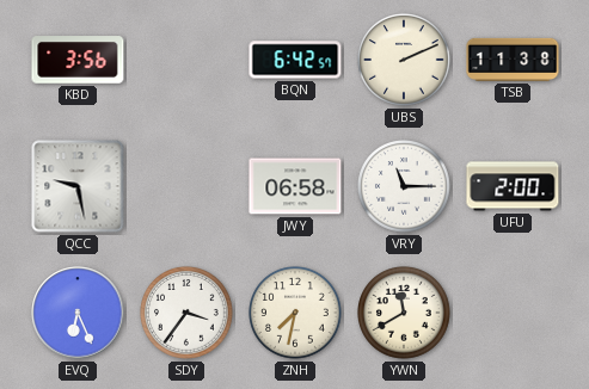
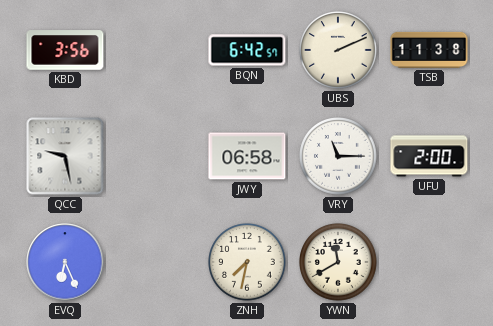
SDY: 3:36 -> none
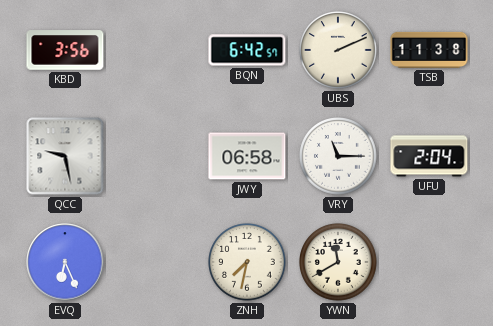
UFU: 2:00 -> 2:04
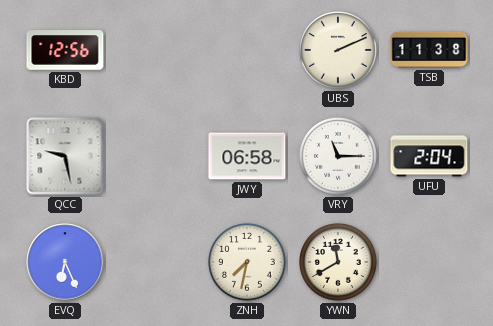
KBD: 3:56 -> 12:56
BQN: 6:42 -> none
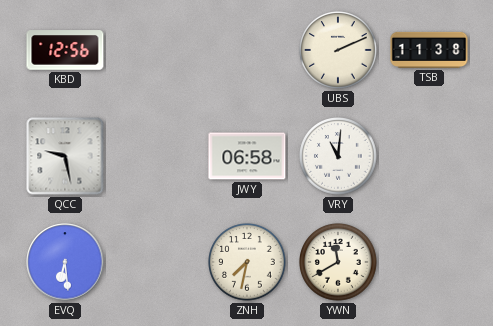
VRY: 11:15 -> 11:01
UFU: 2:04 -> none
EVQ: 6:26 -> 6:29
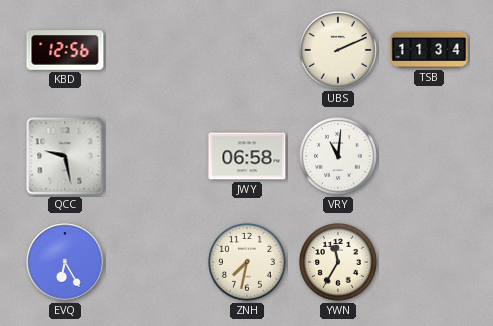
TSB: 11:38 -> 11:34
EVQ: 6:29 -> 6:25
YWN: 11:40 -> 11:35
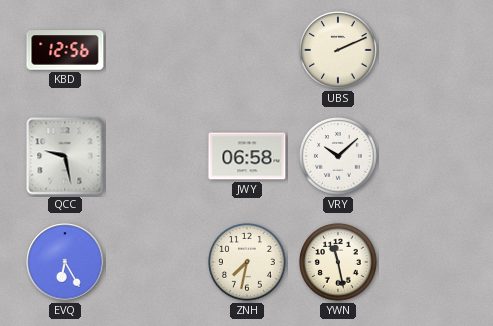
TSB: 11:34 -> none
VRY: 11:01 -> 10:08
YWN: 11:35 -> 11:28
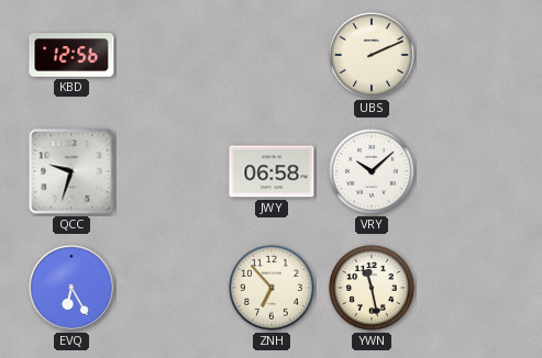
QCC: 9:28 -> 9:33
ZNH: 7:32 -> 6:53
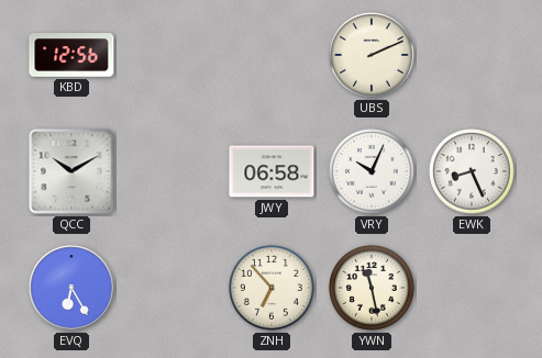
QCC: 9:33 -> 10:10
VRY: 10:08 -> 10:04
EWK: none -> 8:26
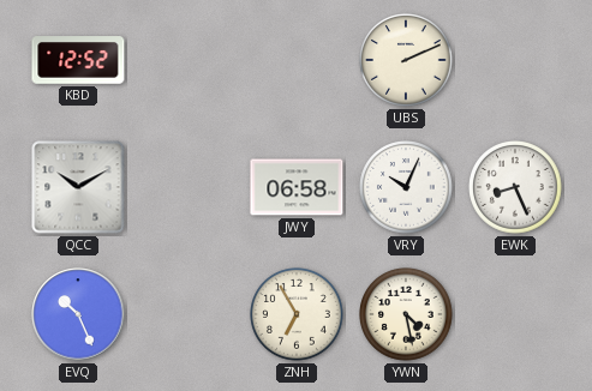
KBD: 12:56 -> 12:52
EVQ: 6:25 -> 10:26
ZNH: 6:53 -> 6:55
YWN: 11:28 -> 4:28
